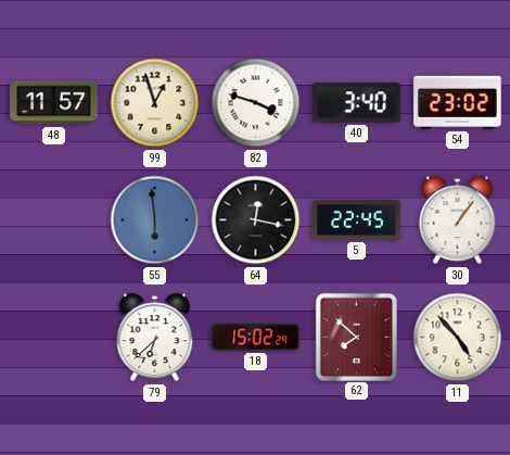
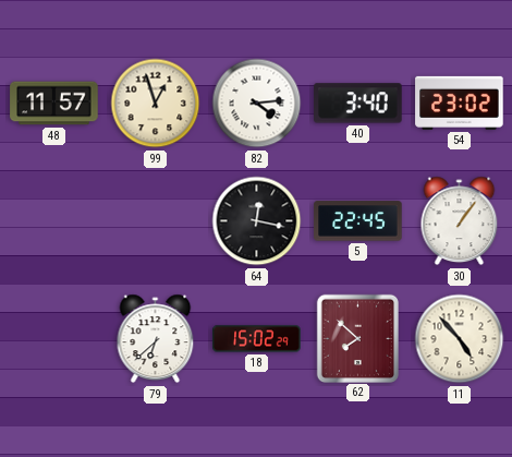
82: 3:48 -> 4:14
55: 5:59 -> none
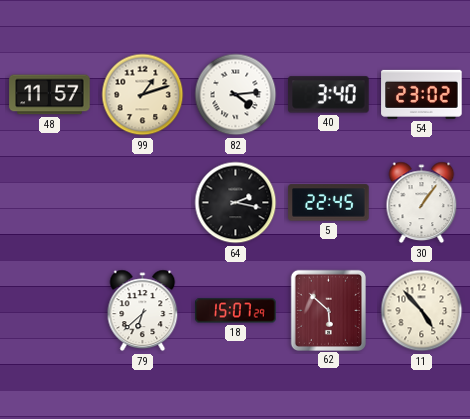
99: 12:57 -> 1:12
64: 12:17 -> 2:17
18: 15:02 -> 15:07
62: 7:52 -> 5:52
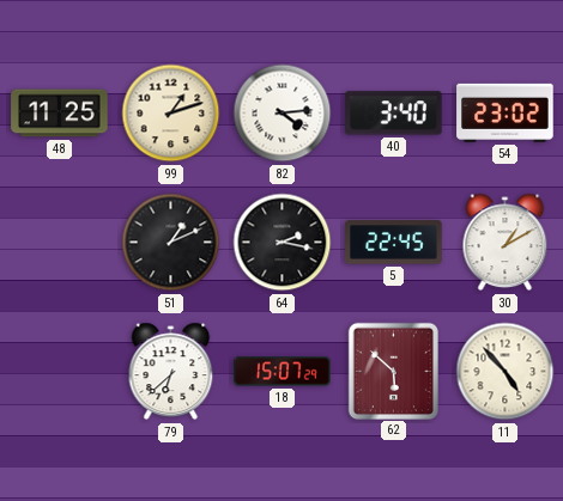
48: 11:57 -> 11:25
51: none -> 1:11
30: 1:06 -> 1:10
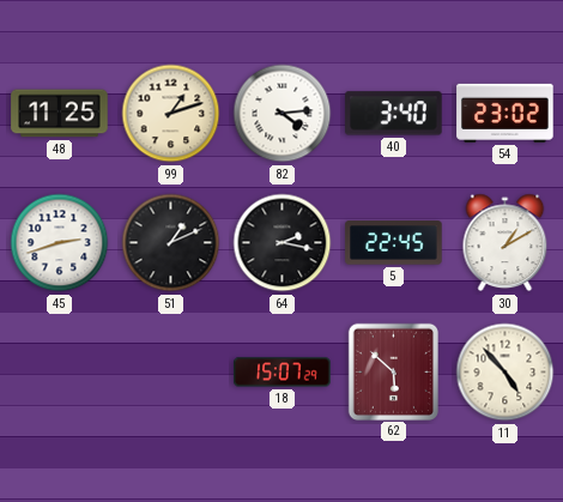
45: none -> 2:42
79: 6:38 -> none
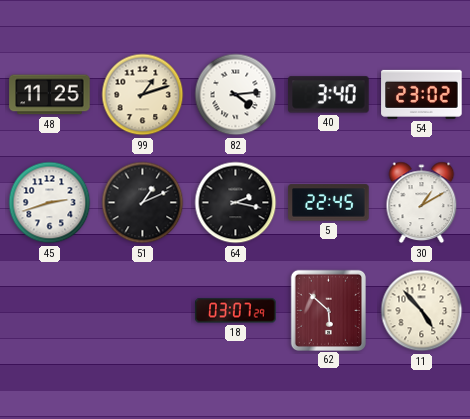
18: 15:07 -> 03:07
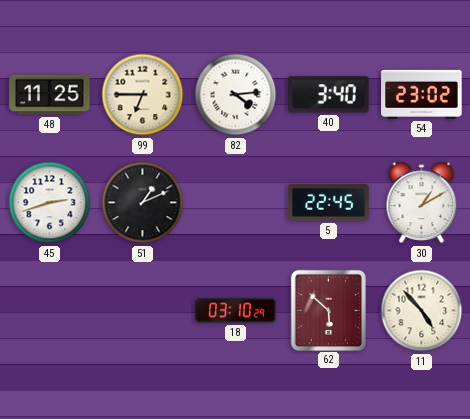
99: 1:12 -> 6:45
64: 2:17 -> none
18: 03:07 -> 03:10
